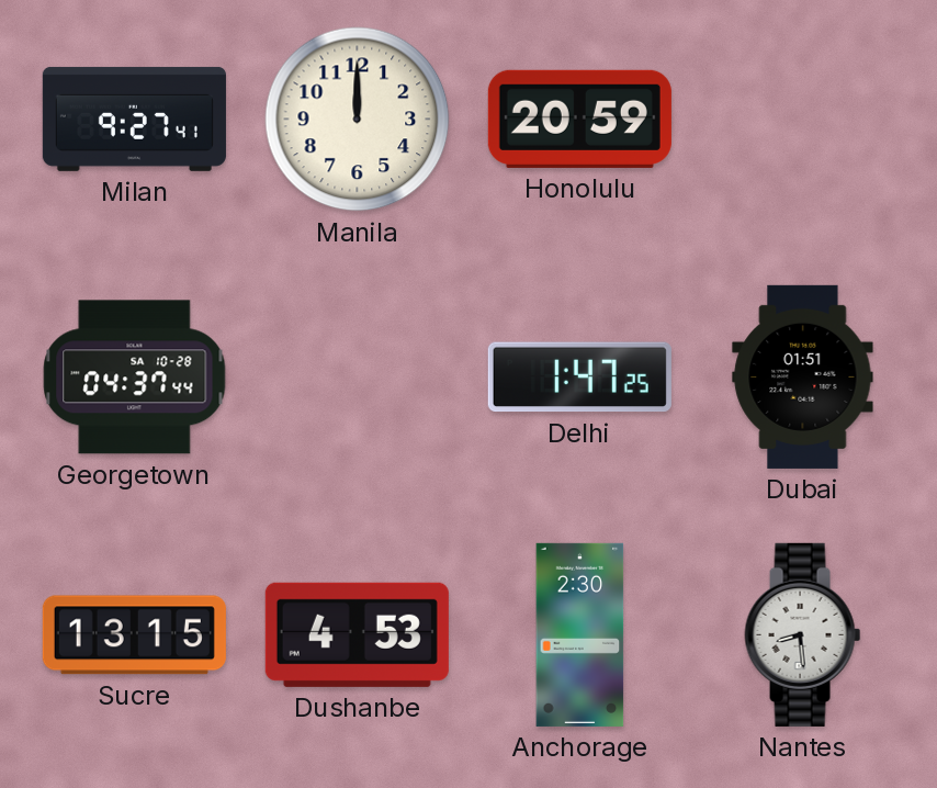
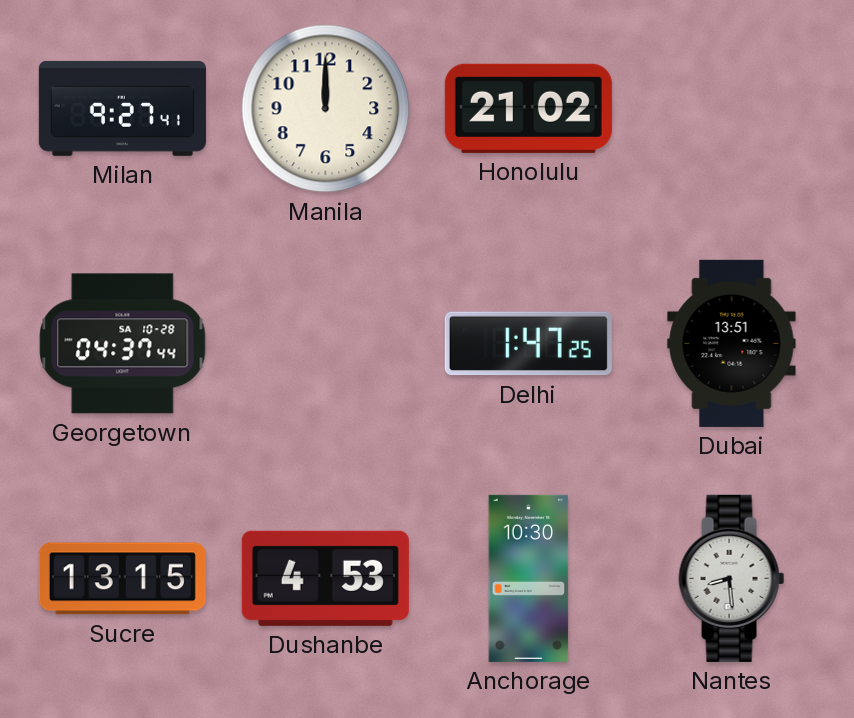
Honolulu: 20:59 -> 21:02
Dubai: 01:51 -> 13:51
Anchorage: 2:30 -> 10:30
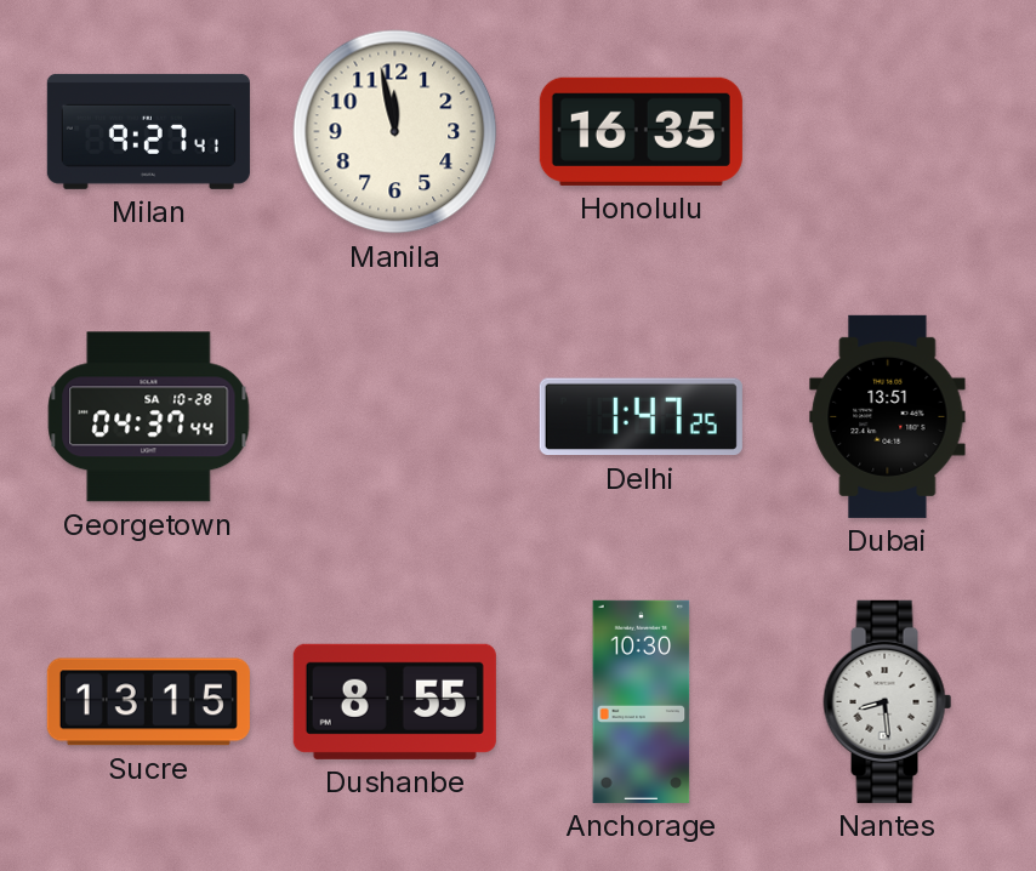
Manila: 12:00 -> 11:58
Honolulu: 21:02 -> 16:35
Dushanbe: 4:53 -> 8:55
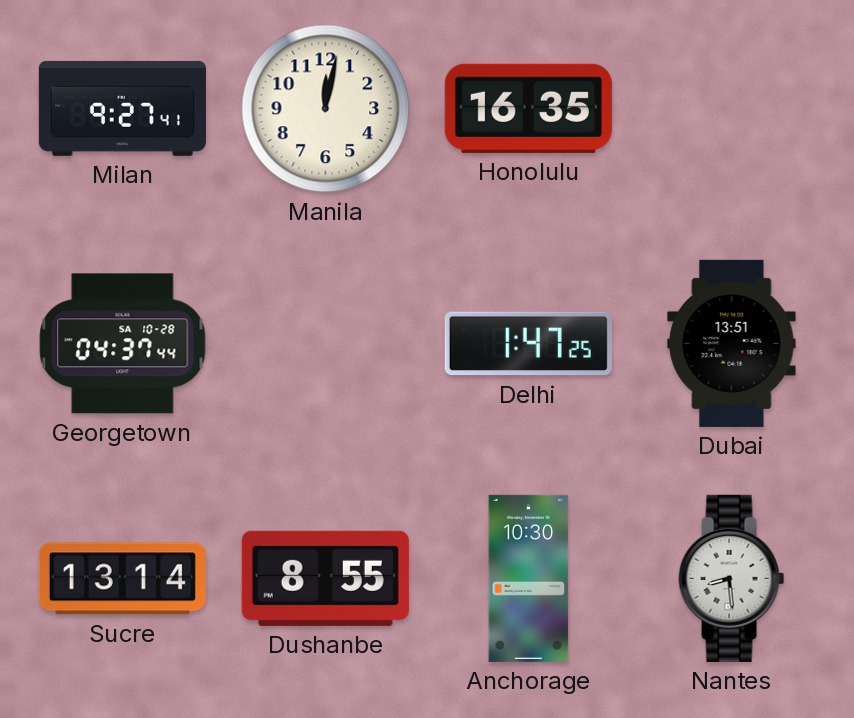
Manila: 11:58 -> 12:02
Sucre: 13:15 -> 13:14
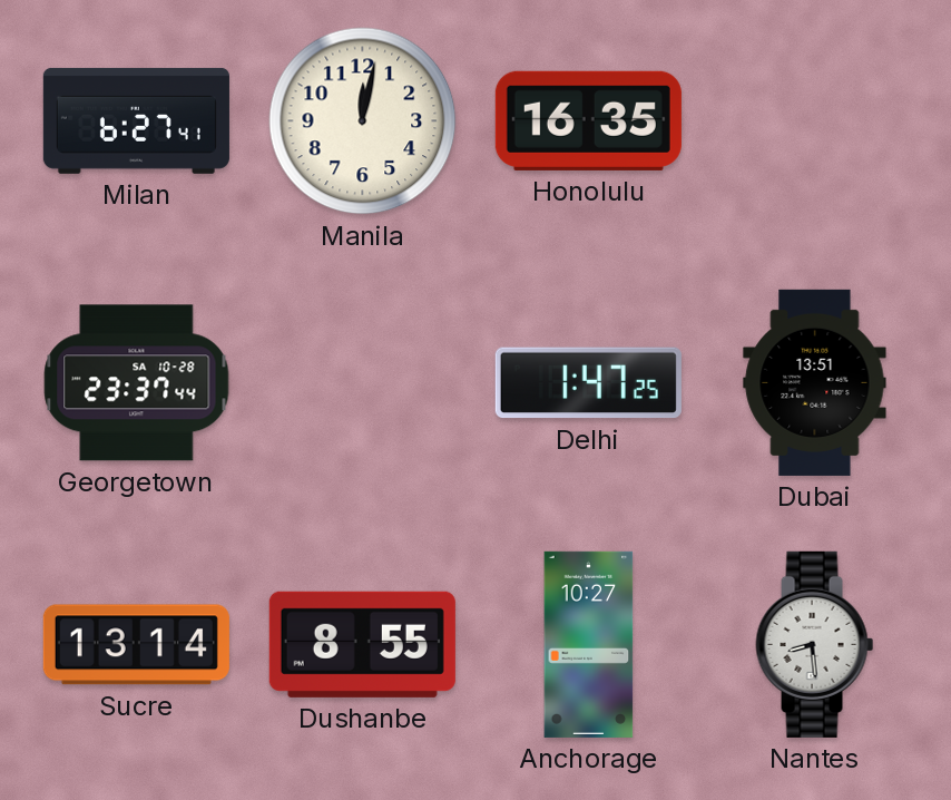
Milan: 9:27 -> 6:27
Georgetown: 04:37 -> 23:37
Anchorage: 10:30 -> 10:27
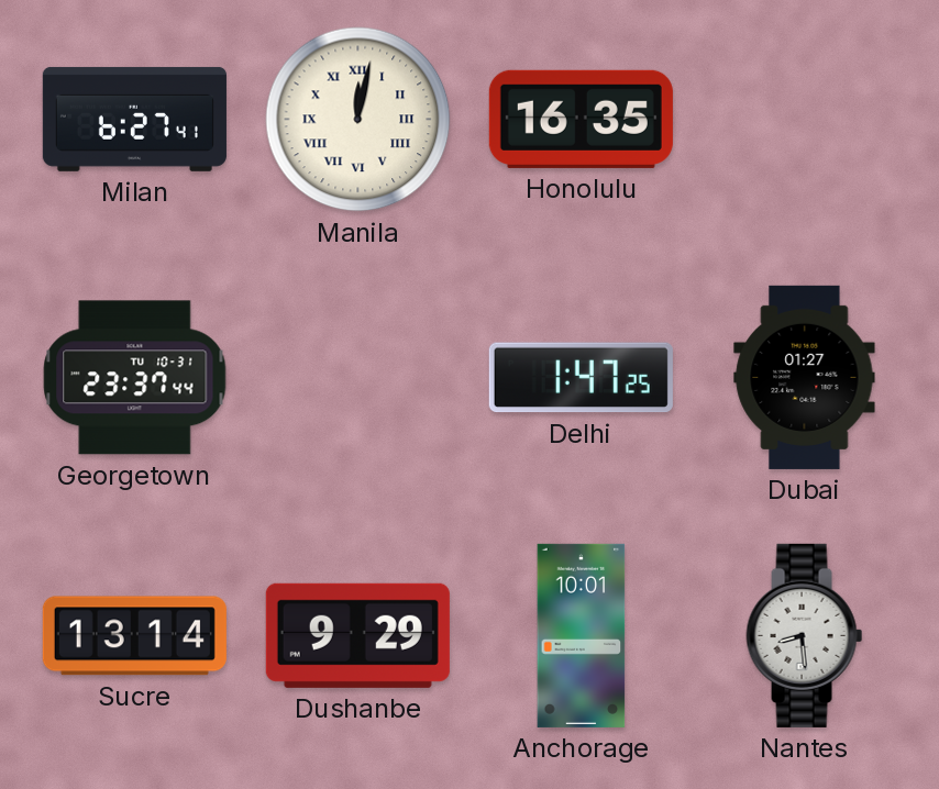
Manila numerals: Arabic -> Roman
Georgetown date: SA 10-28 -> TU 10-31
Dubai: 13:51 -> 01:27
Dushanbe: 8:55 -> 9:29
Anchorage: 10:27 -> 10:01
